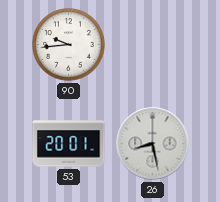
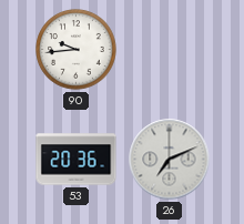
53: 20:01 -> 20:36
26: 8:28 -> 7:11
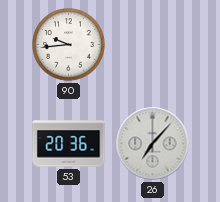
26: 7:11 -> 7:07
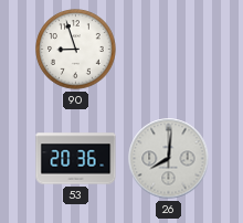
90: 9:44 -> 8:57
26: 7:07 -> 8:01
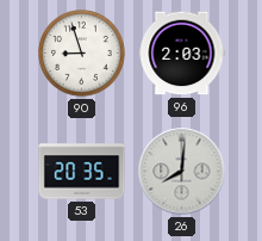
96: none -> 2:03
53: 20:36 -> 20:35
